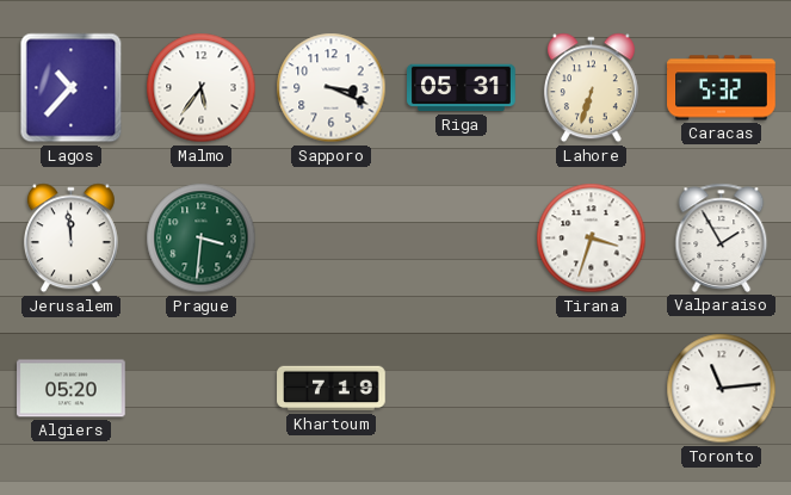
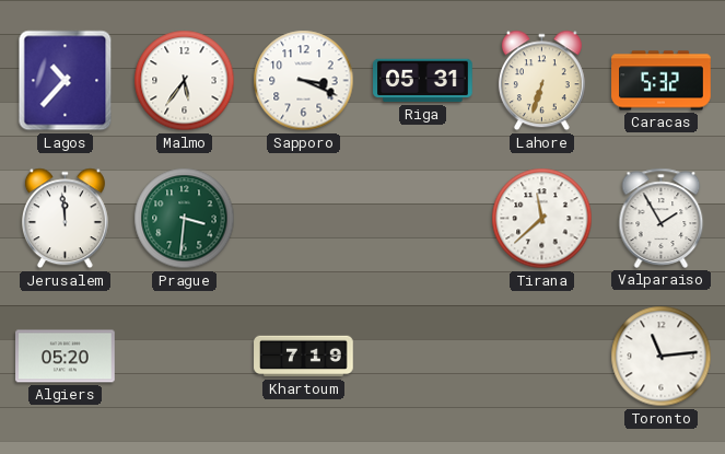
Tirana: 3:33 -> 11:38
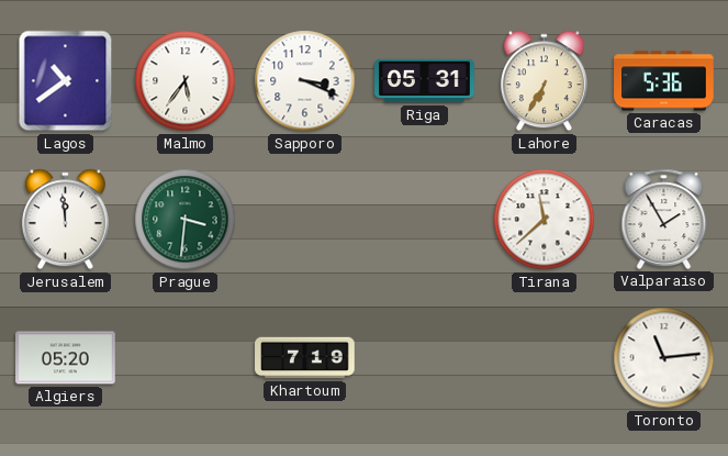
Lagos: 10:37 -> 10:39
Lahore: 6:33 -> 6:35
Caracas: 5:32 -> 5:36
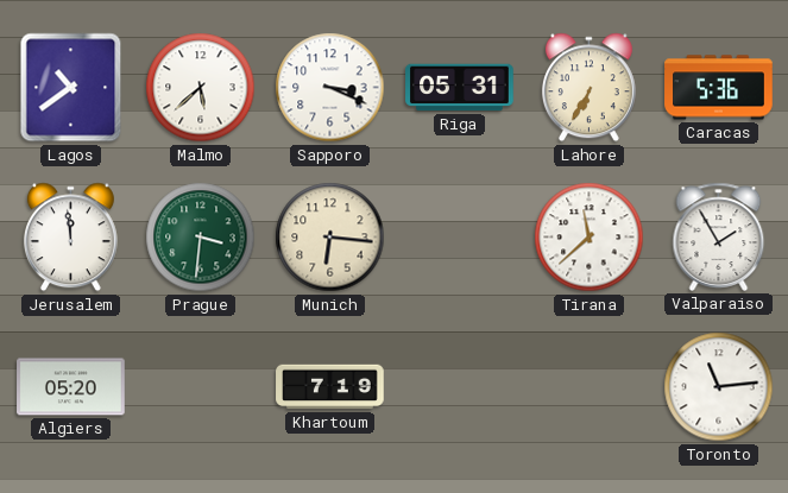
Malmo: 5:36 -> 5:38
Munich: none -> 6:16
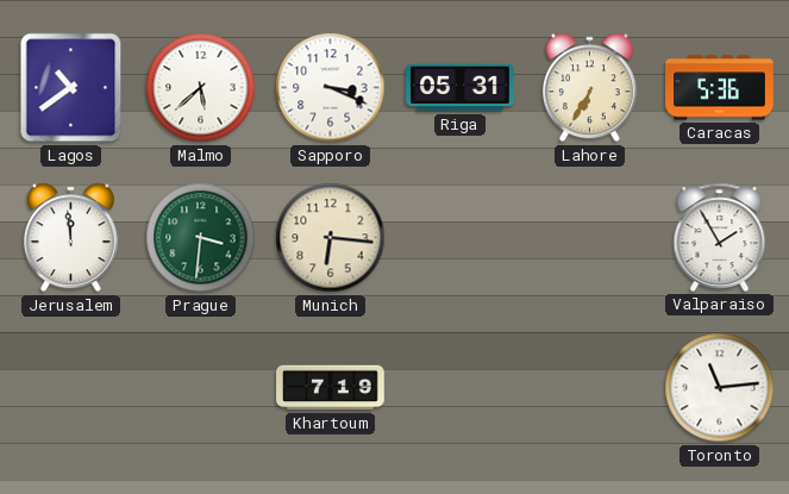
Tirana: 11:38 -> none
Algiers: 05:20 -> none
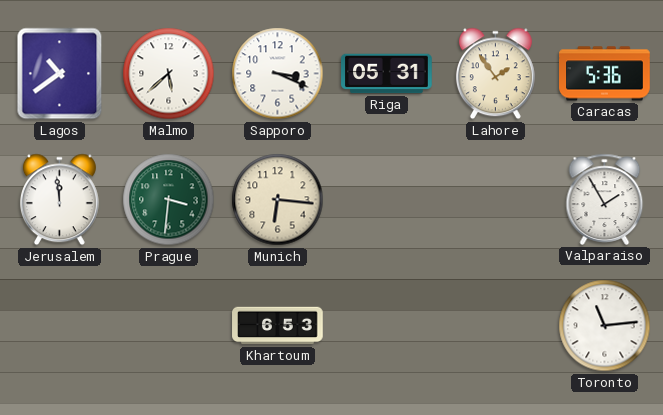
Lahore: 6:35 -> 1:54
Khartoum: 7:19 -> 6:53
